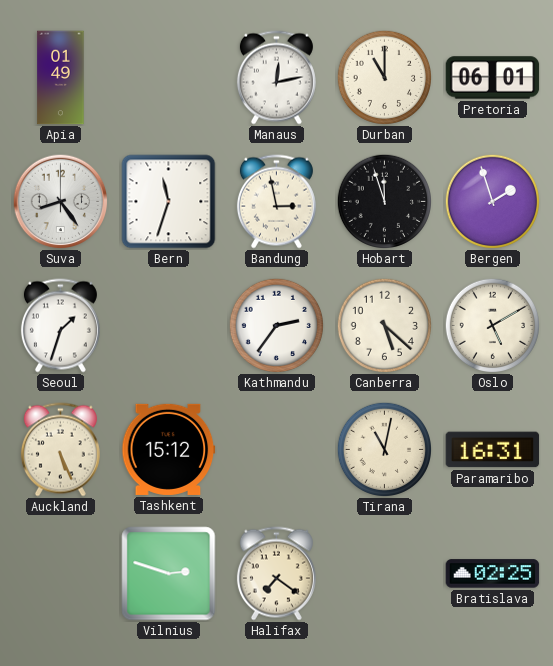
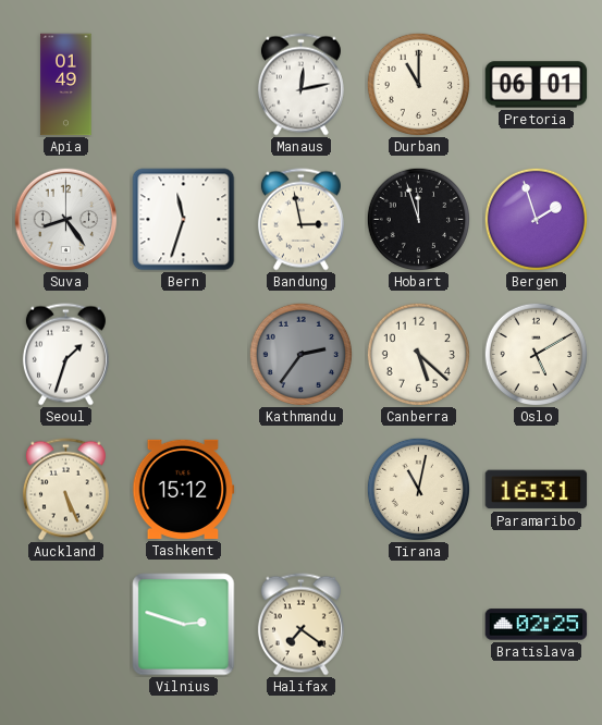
Kathmandu dial: white -> grey
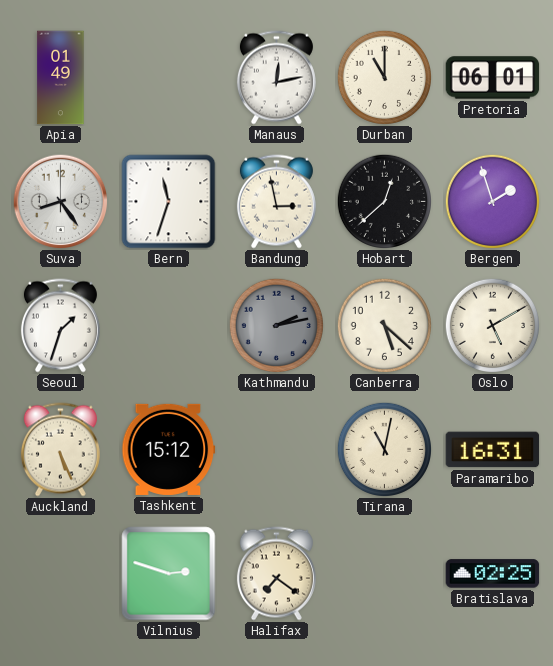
Hobart: 11:57 -> 12:38
Kathmandu: 2:36 -> 2:13
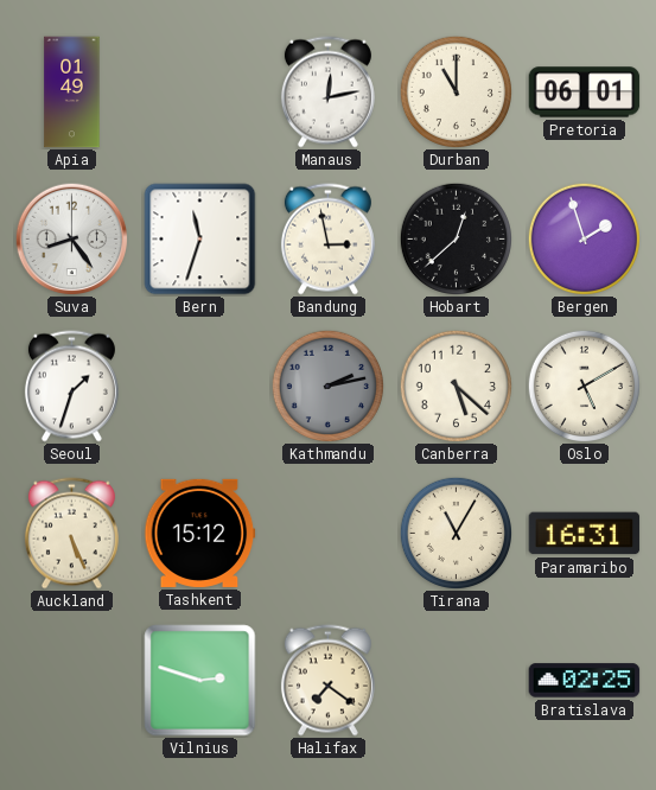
Tirana: 11:02 -> 11:05
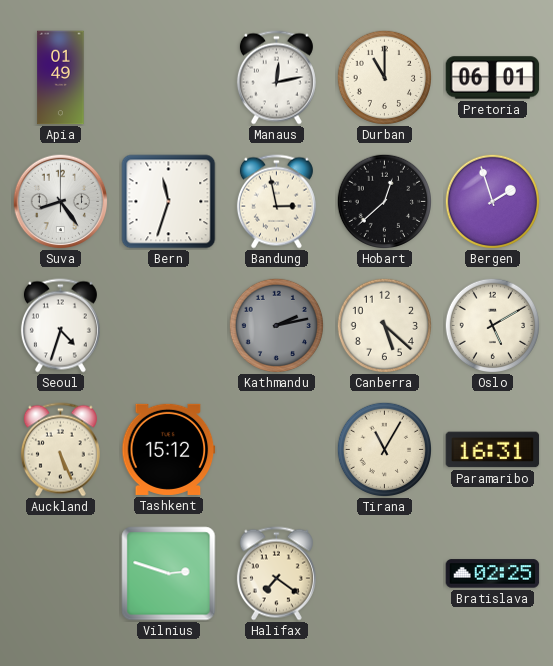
Seoul: 1:33 -> 4:33
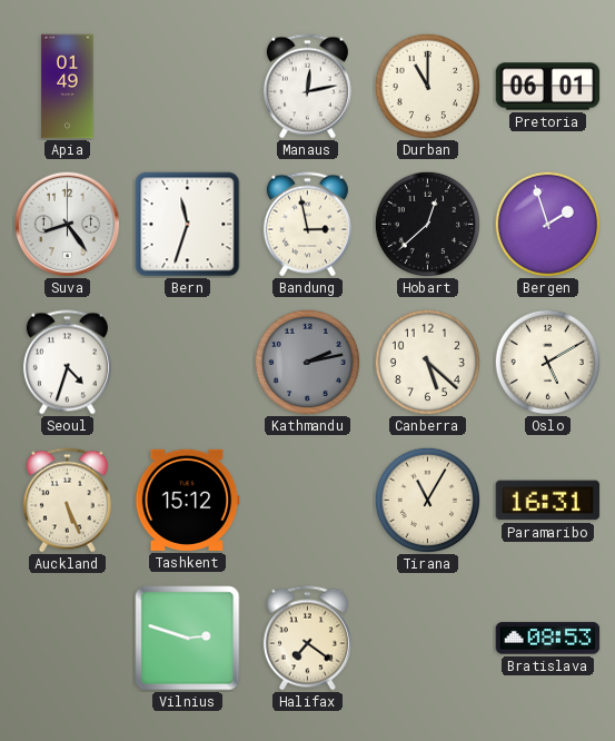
Bratislava: 02:25 -> 08:53
